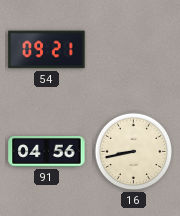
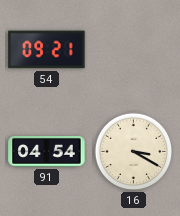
91: 04:56 -> 04:54
16: 8:43 -> 3:20
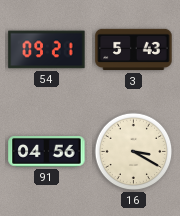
3: none -> 5:43
91: 04:54 -> 04:56
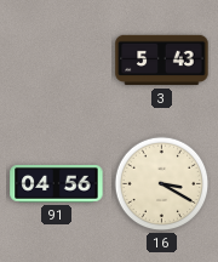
54: 09:21 -> none
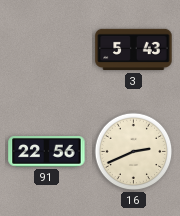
91: 04:56 -> 22:56
16: 3:20 -> 2:41
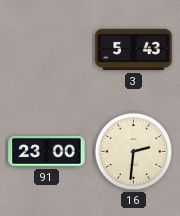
91: 22:56 -> 23:00
16: 2:41 -> 2:31
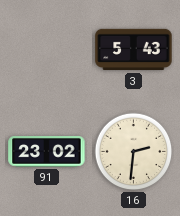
91: 23:00 -> 23:02
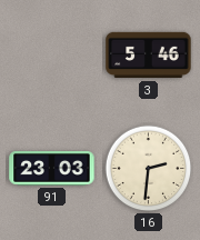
3: 5:43 -> 5:46
91: 23:02 -> 23:03
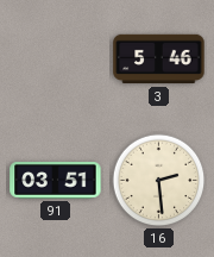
91: 23:03 -> 03:51
16: 2:31 -> 2:29
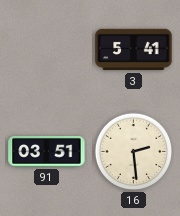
3: 5:46 -> 5:41
